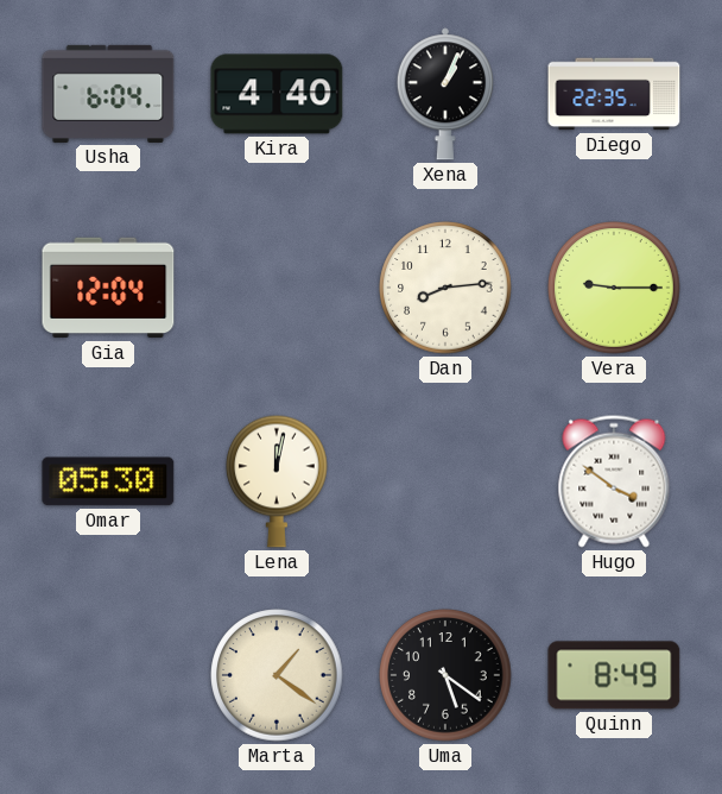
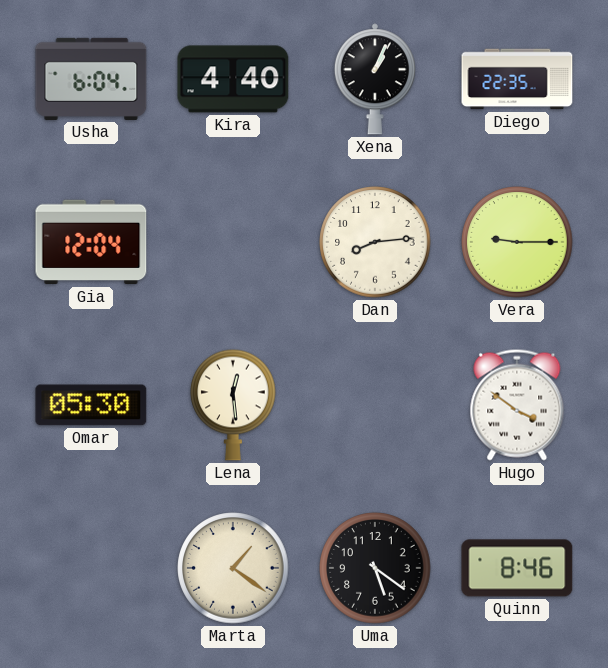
Lena: 12:02 -> 12:29
Quinn: 8:49 -> 8:46
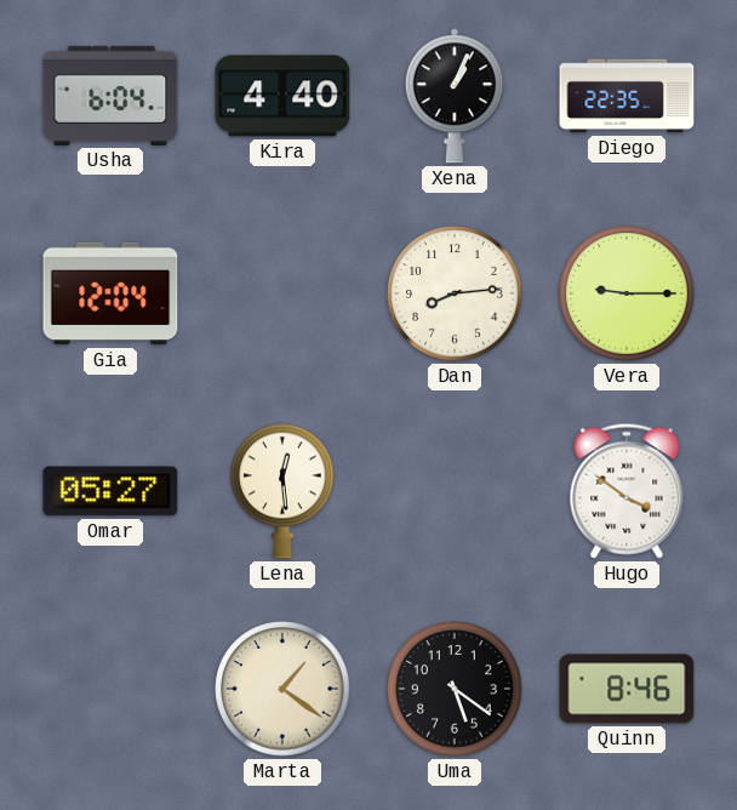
Omar: 05:30 -> 05:27
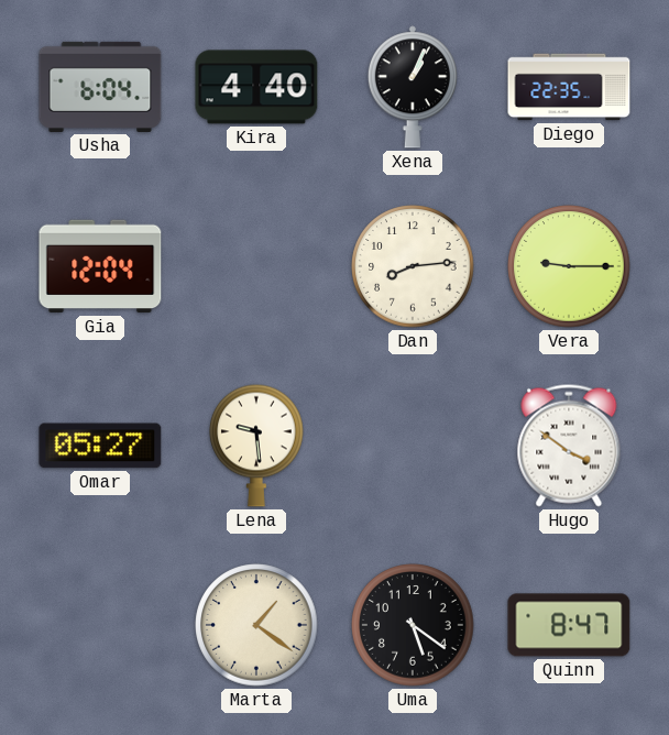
Lena: 12:29 -> 9:29
Quinn: 8:46 -> 8:47
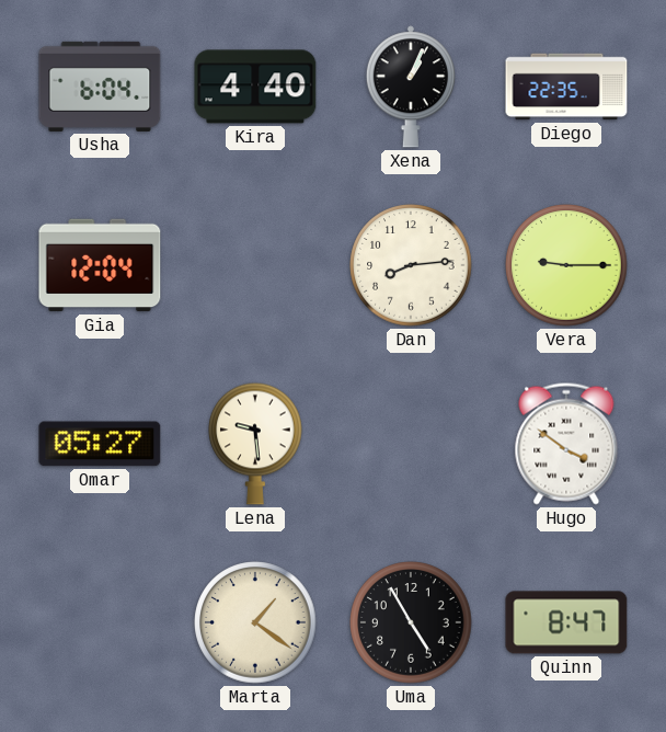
Uma: 5:21 -> 4:55
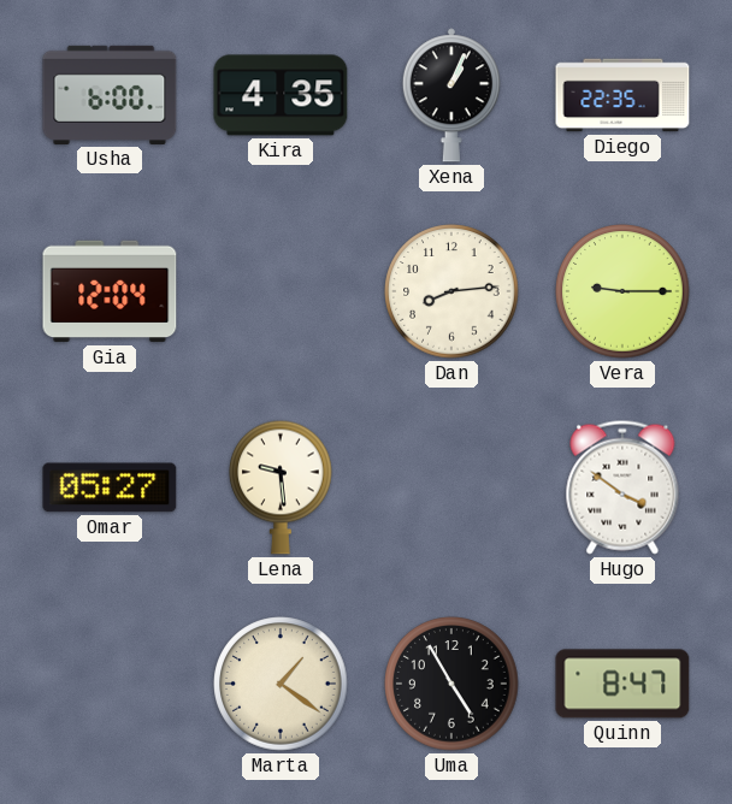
Usha: 6:04 -> 6:00
Kira: 4:40 -> 4:35
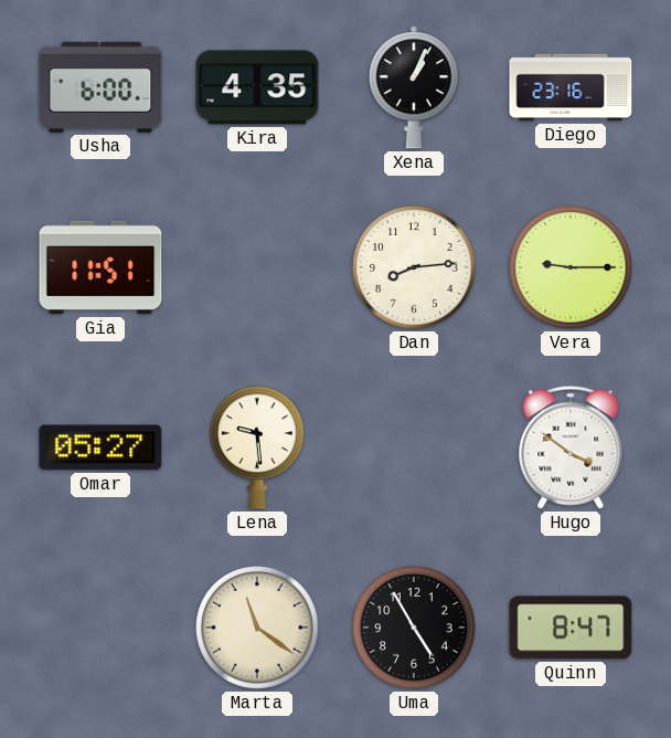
Diego: 22:35 -> 23:16
Gia: 12:04 -> 11:51
Marta: 1:21 -> 11:21
